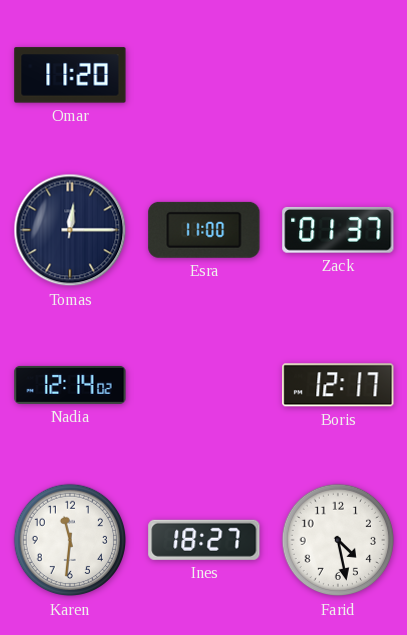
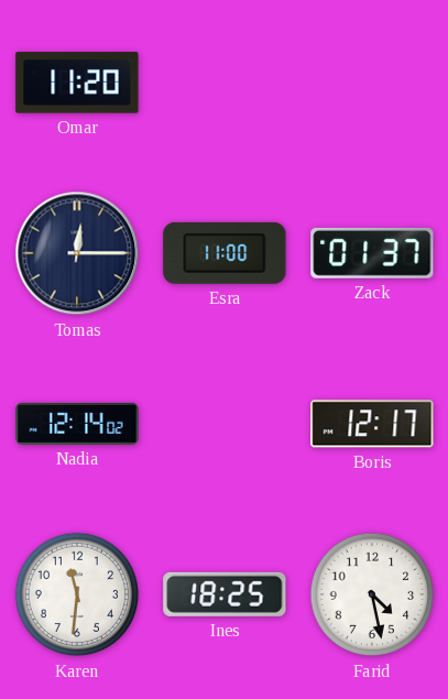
Ines: 18:27 -> 18:25
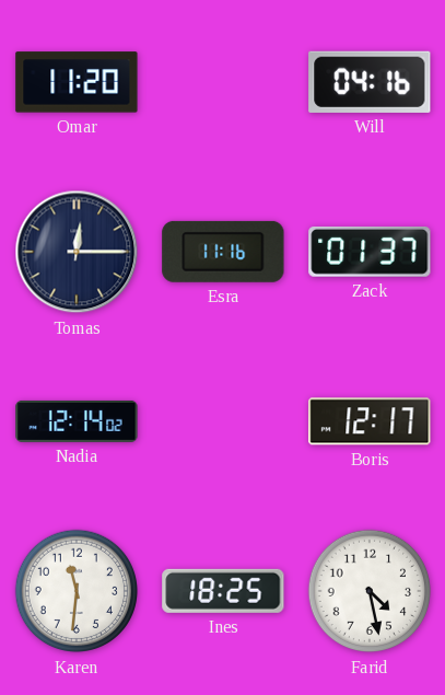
Will: none -> 04:16
Esra: 11:00 -> 11:16
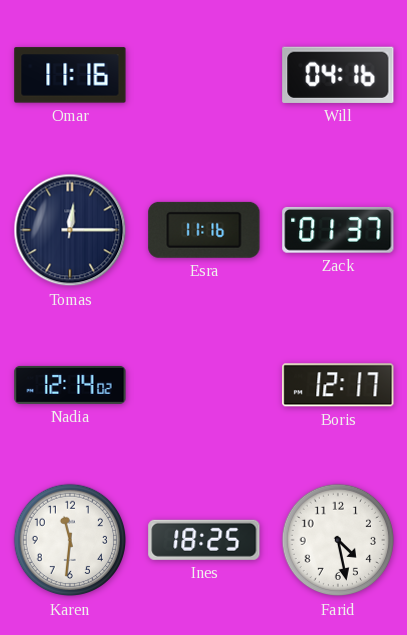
Omar: 11:20 -> 11:16
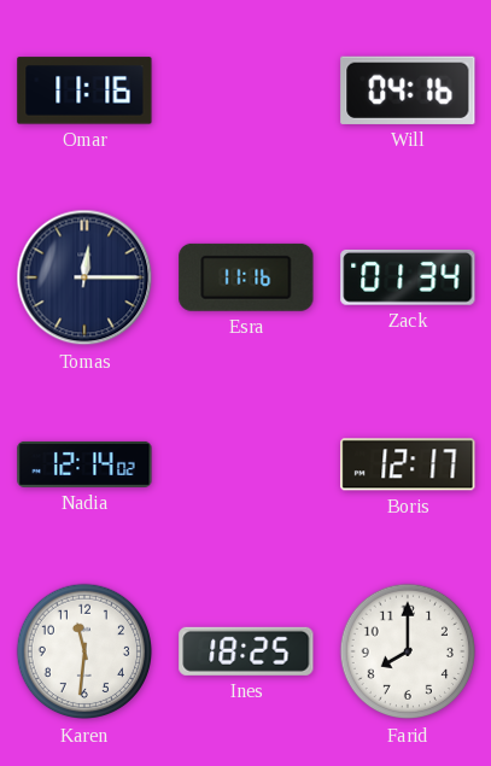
Zack: 01:37 -> 01:34
Farid: 4:28 -> 8:00
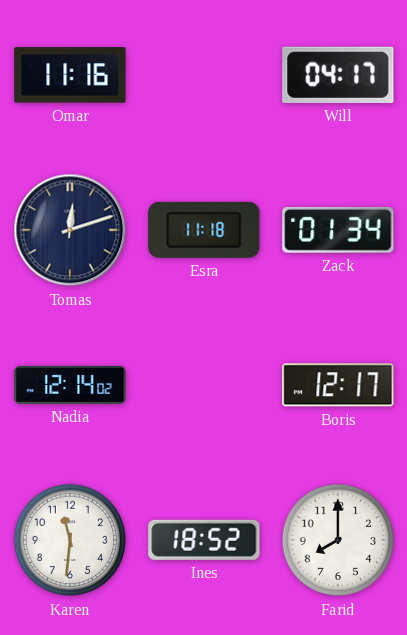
Will: 04:16 -> 04:17
Tomas: 12:15 -> 12:12
Esra: 11:16 -> 11:18
Ines: 18:25 -> 18:52
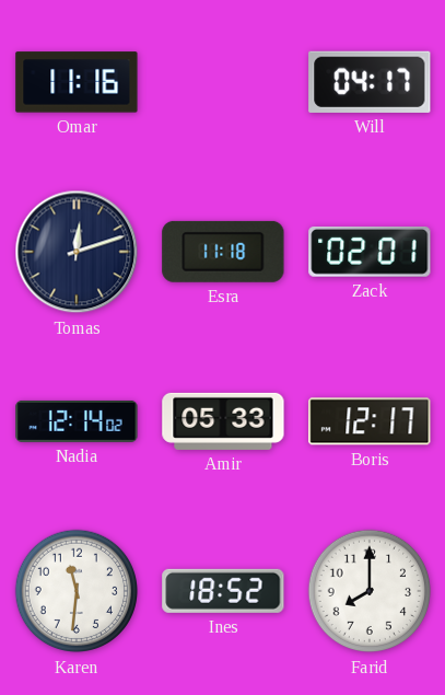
Zack: 01:34 -> 02:01
Amir: none -> 05:33
